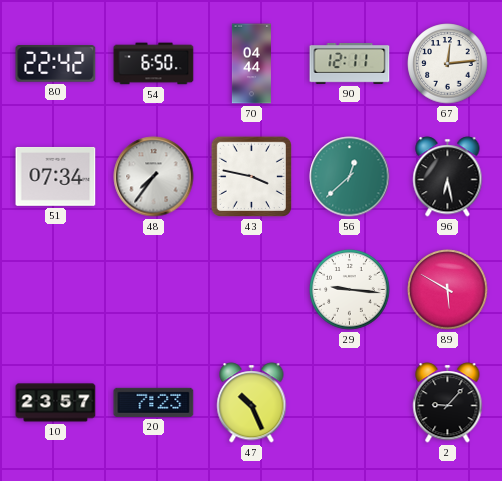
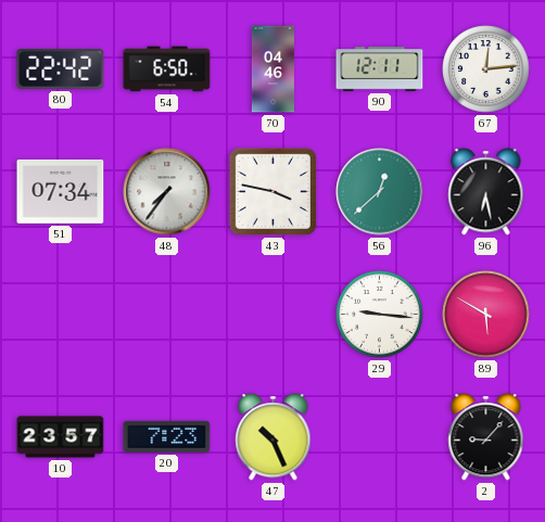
70: 04:44 -> 04:46
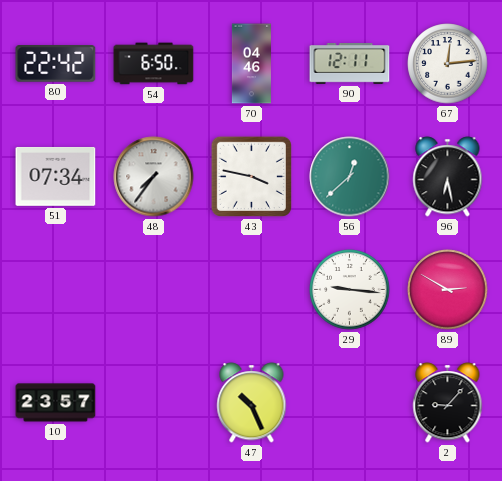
89: 5:50 -> 2:50
20: 7:23 -> none
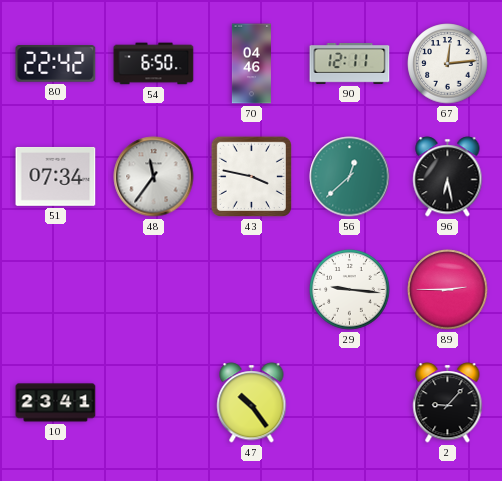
48: 7:36 -> 11:36
89: 2:50 -> 2:45
10: 23:57 -> 23:41
47: 10:26 -> 10:24
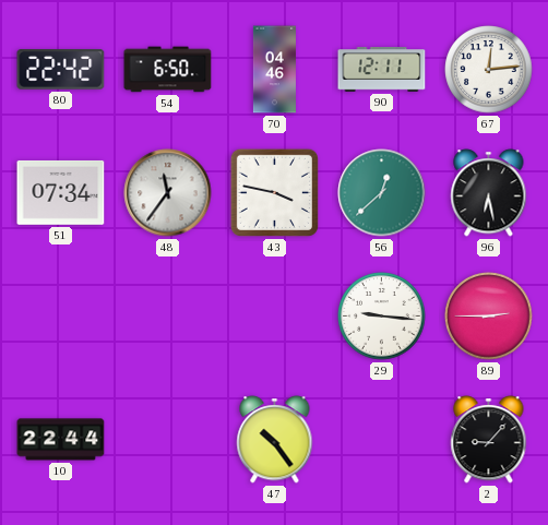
10: 23:41 -> 22:44
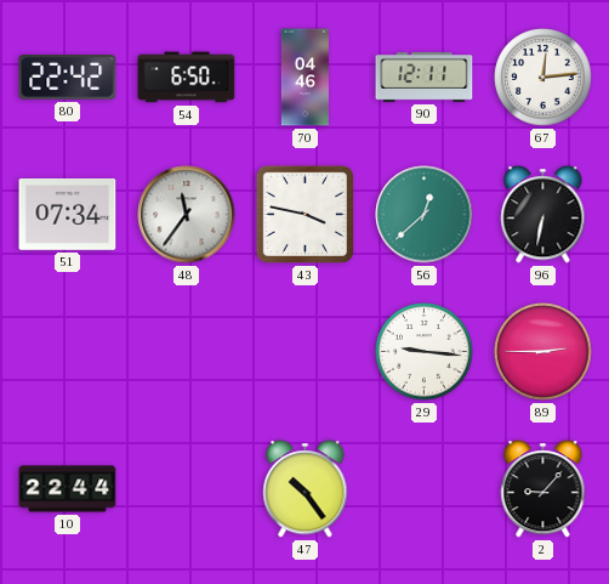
96: 6:28 -> 6:32
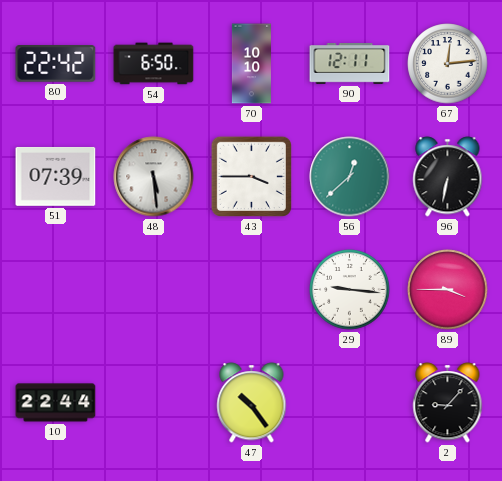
70: 04:46 -> 10:10
51: 07:34 -> 07:39
48: 11:36 -> 5:29
43: 3:47 -> 3:45
89: 2:45 -> 3:45
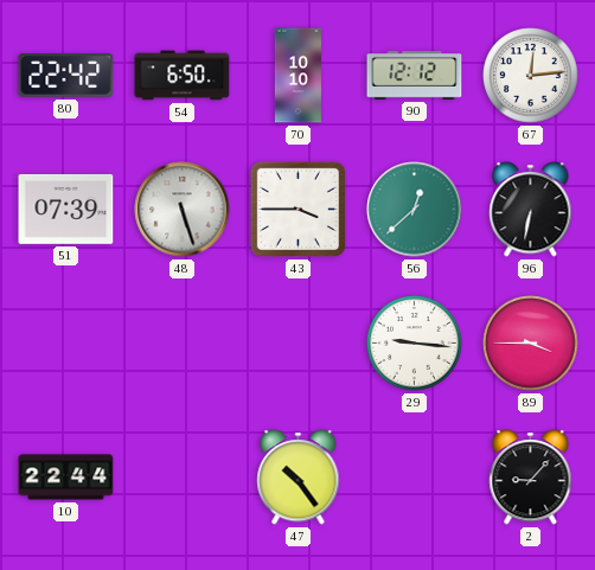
90: 12:11 -> 12:12
48: 5:29 -> 5:27
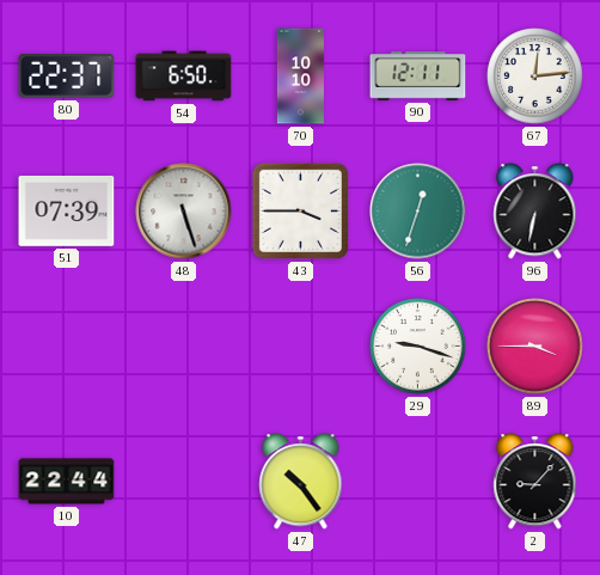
80: 22:42 -> 22:37
90: 12:12 -> 12:11
56: 12:38 -> 12:33
29: 9:16 -> 9:18
